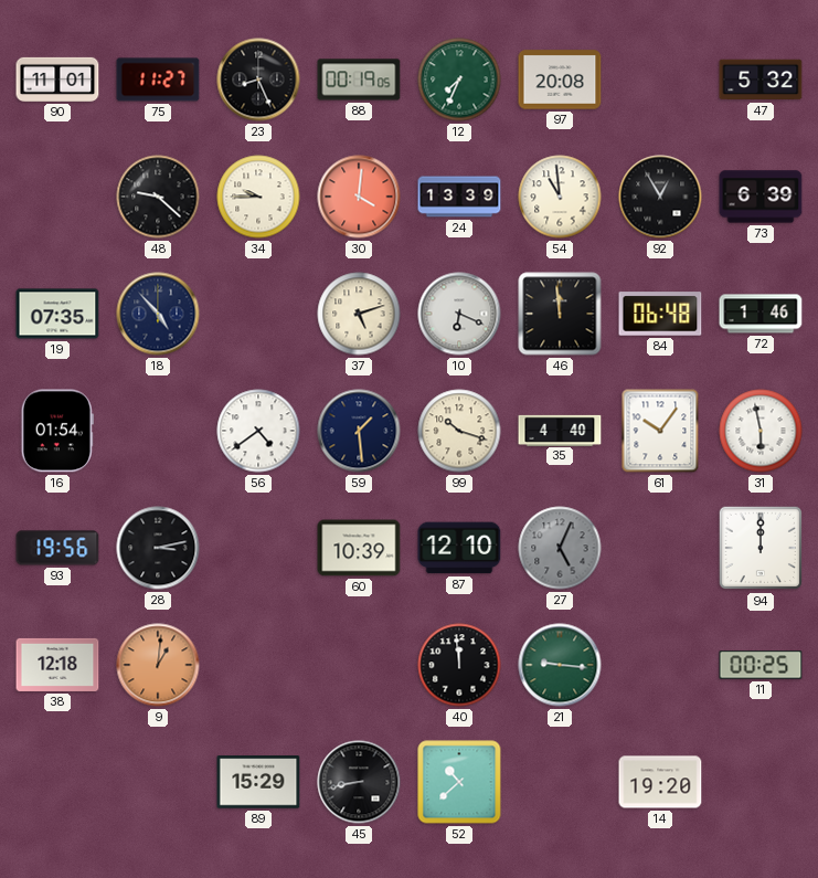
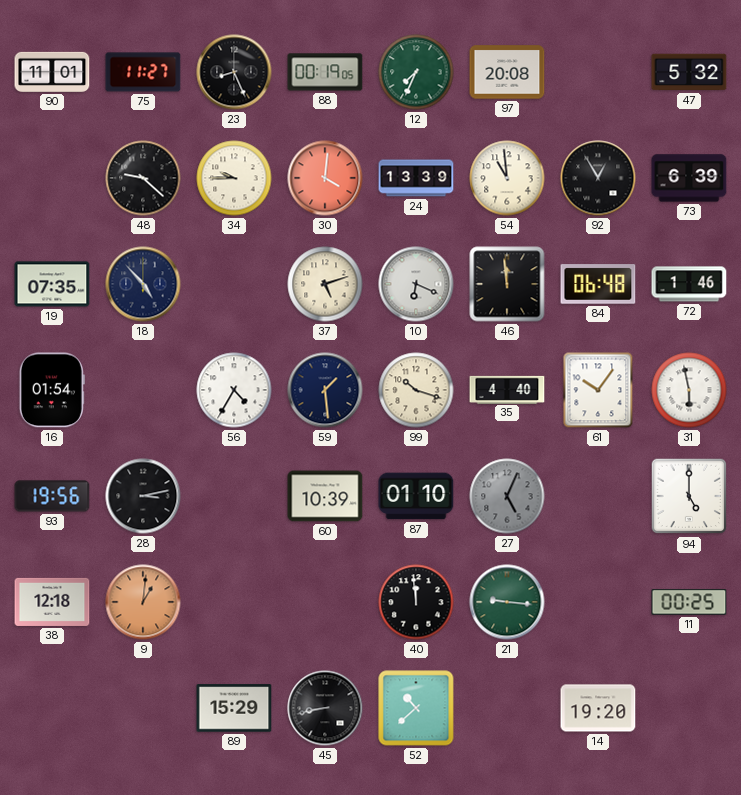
56: 4:39 -> 4:35
87: 12:10 -> 01:10
94: 12:00 -> 5:00
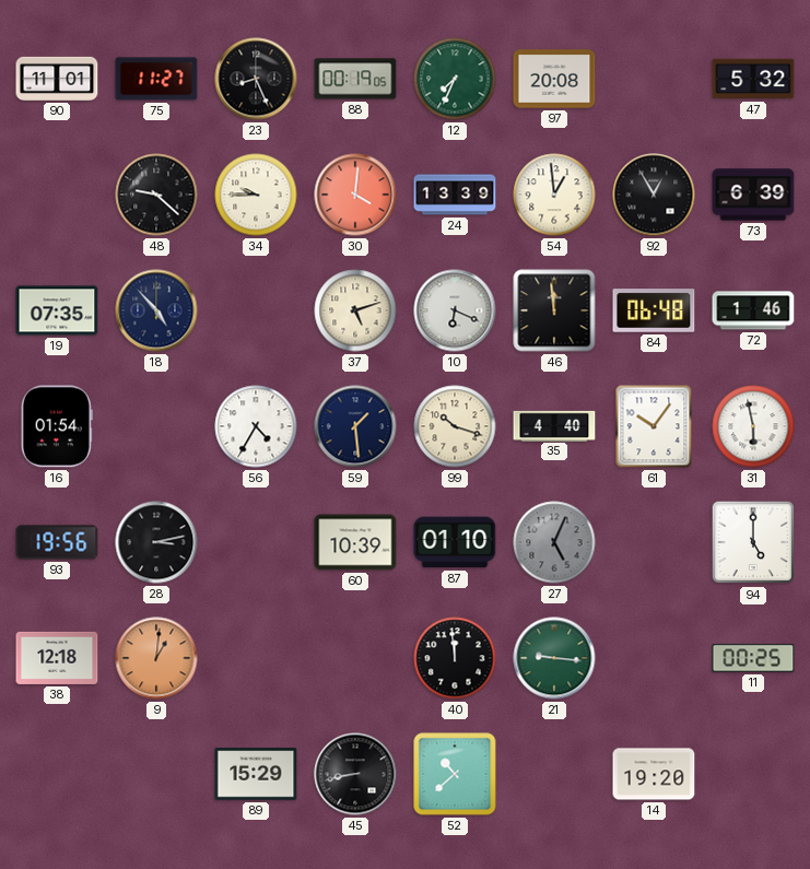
54: 10:59 -> 12:59
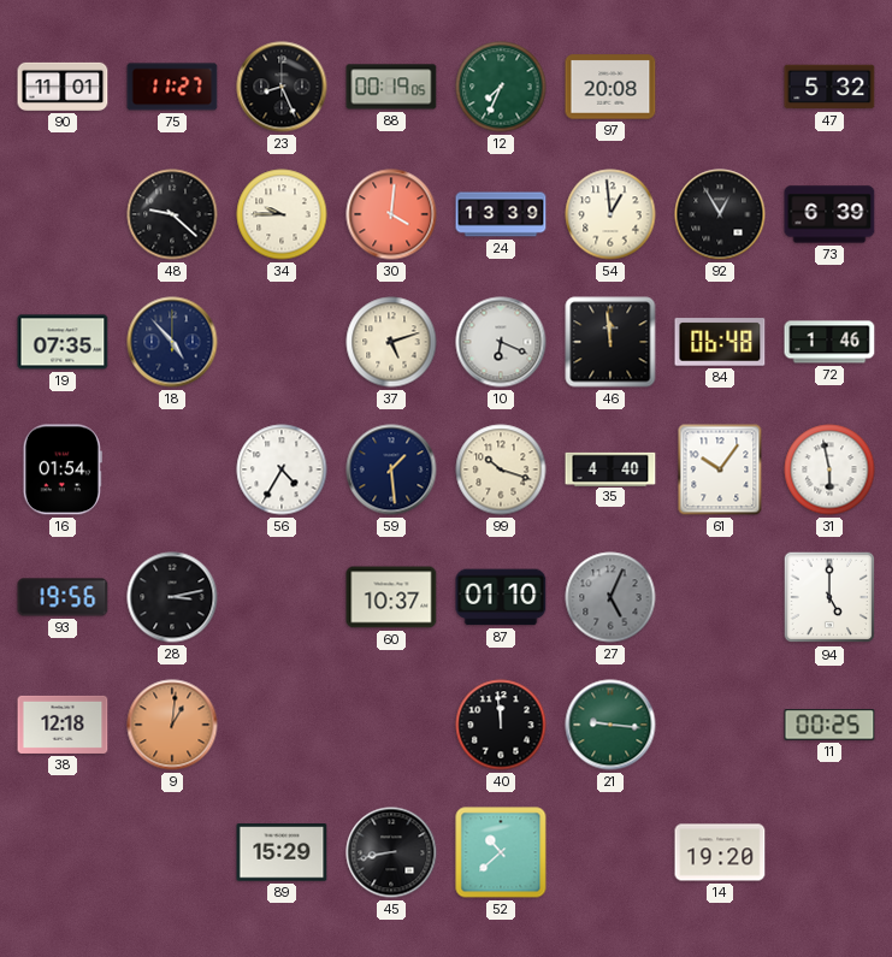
60: 10:39 -> 10:37
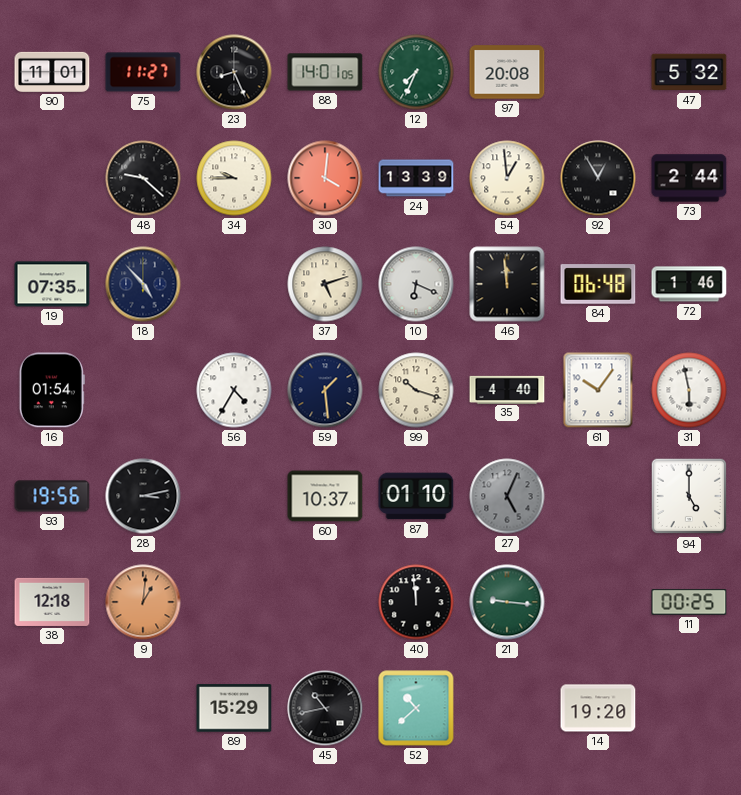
88: 00:19 -> 14:01
73: 6:39 -> 2:44
45: 8:43 -> 10:43
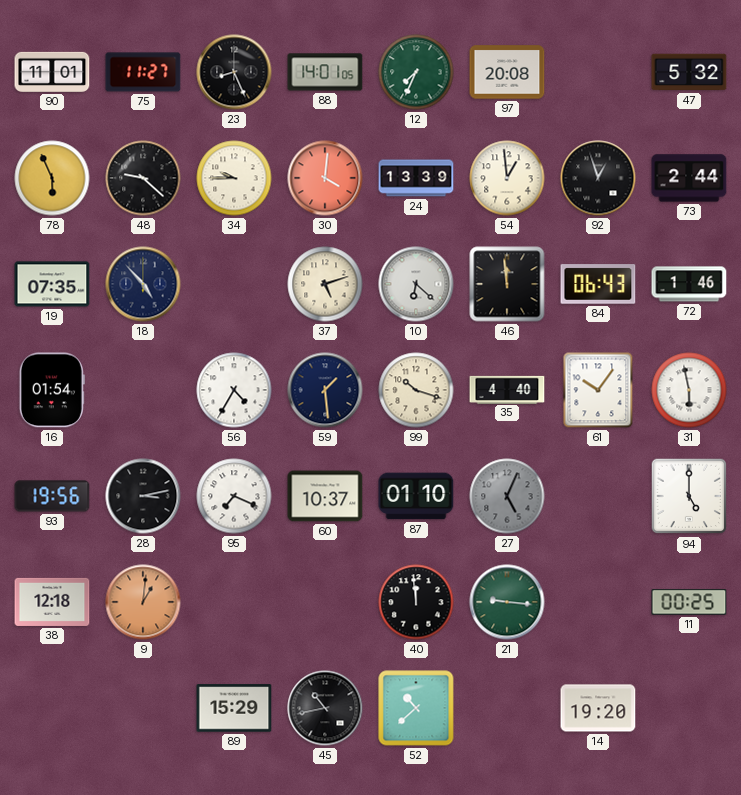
78: none -> 5:56
92: 12:55 -> 12:57
10: 6:19 -> 6:22
84: 06:48 -> 06:43
95: none -> 7:19
